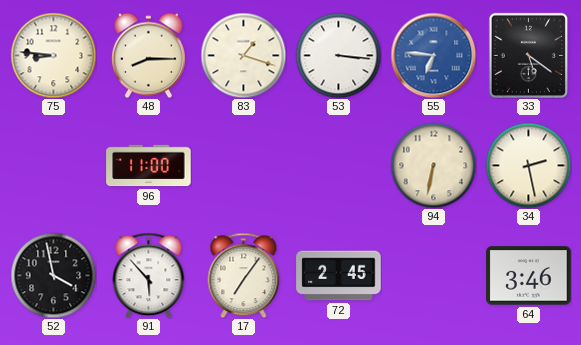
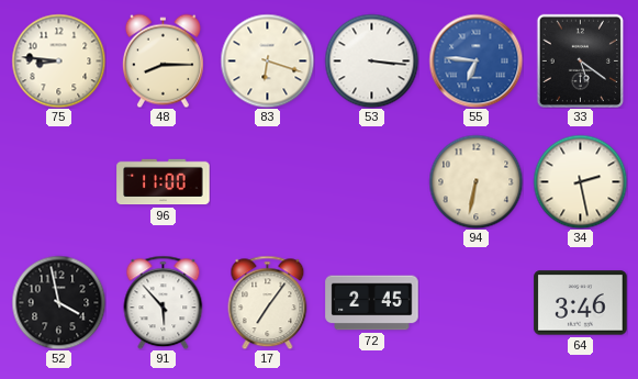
83: 1:18 -> 6:18
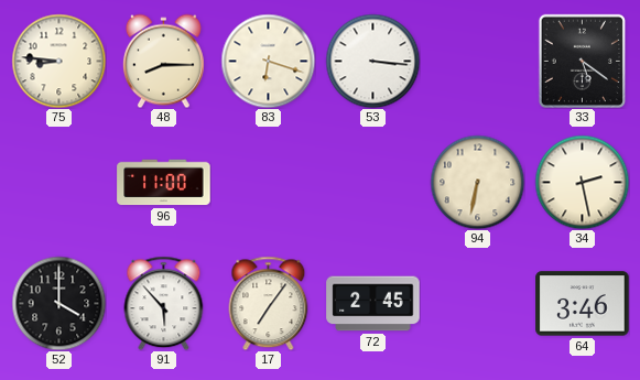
55: 6:46 -> none
52: 3:58 -> 4:00
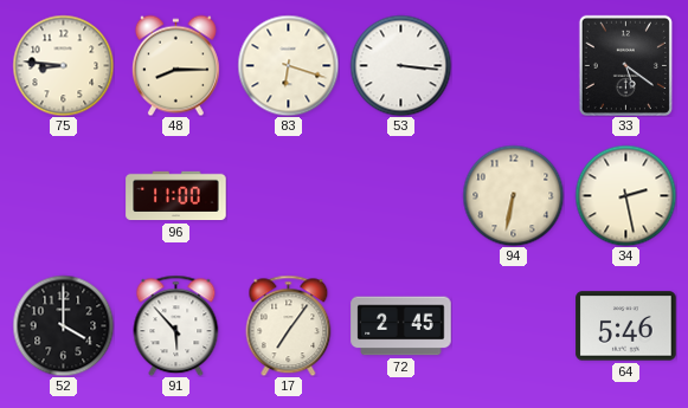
64: 3:46 -> 5:46
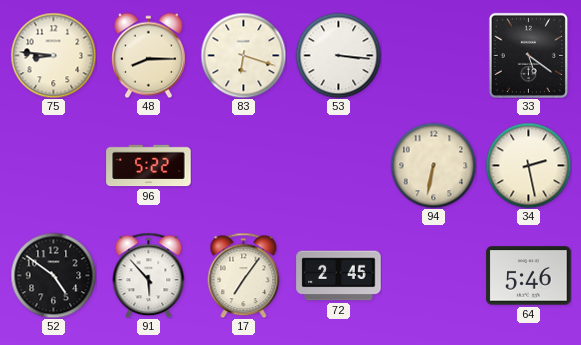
96: 11:00 -> 5:22
52: 4:00 -> 4:51
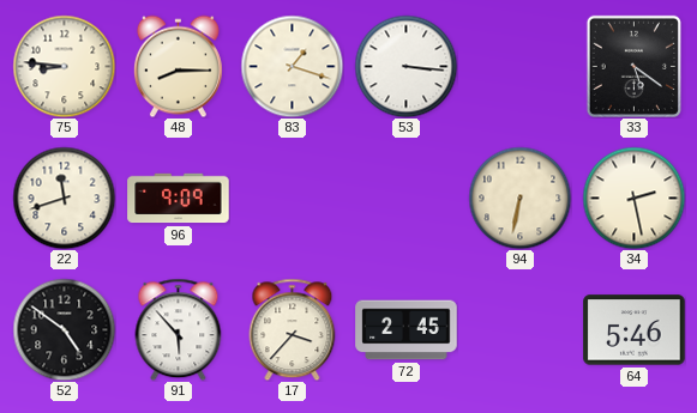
83: 6:18 -> 1:18
22: none -> 11:42
96: 5:22 -> 9:09
17: 7:06 -> 3:37
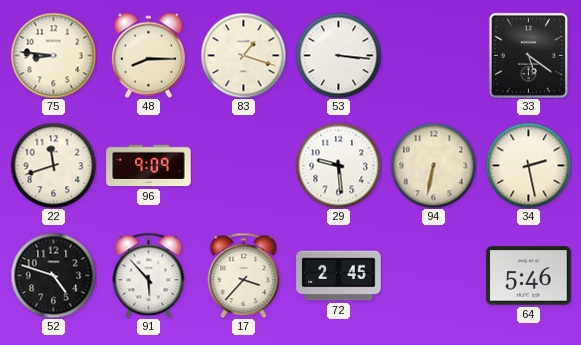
29: none -> 9:29
52: 4:51 -> 4:48
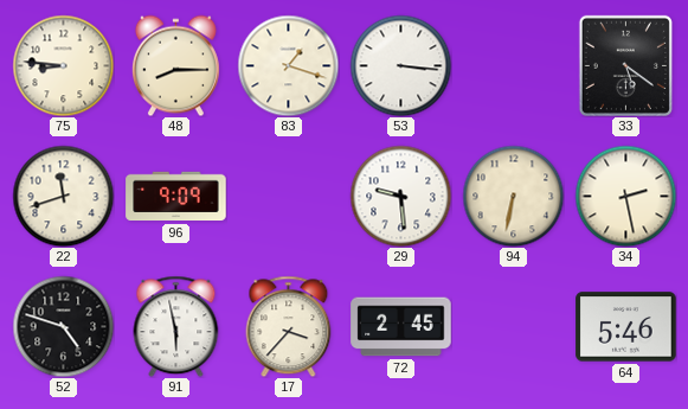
91: 5:53 -> 5:58
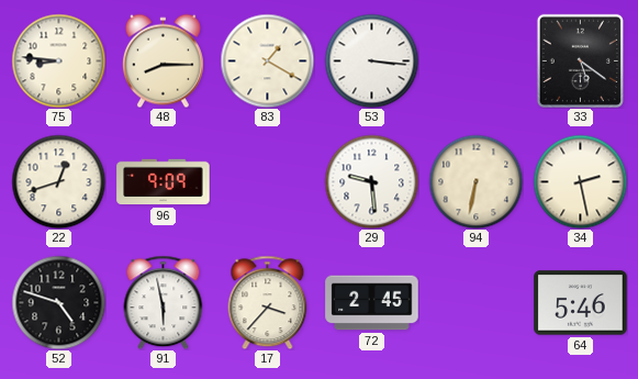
83: 1:18 -> 1:20
22: 11:42 -> 12:42
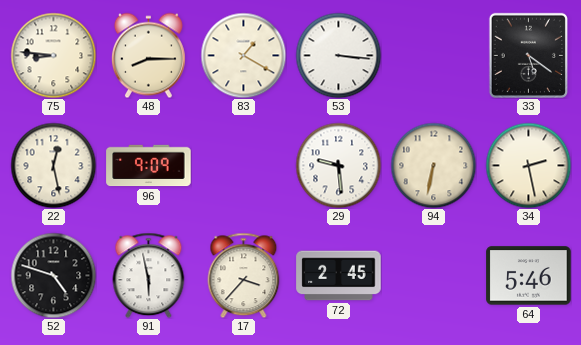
22: 12:42 -> 12:28
